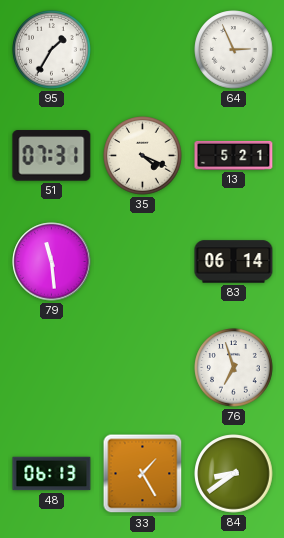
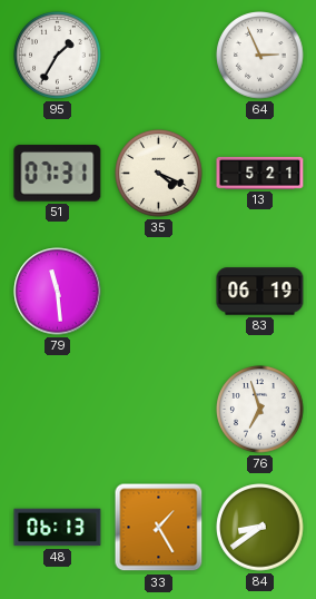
83: 06:14 -> 06:19
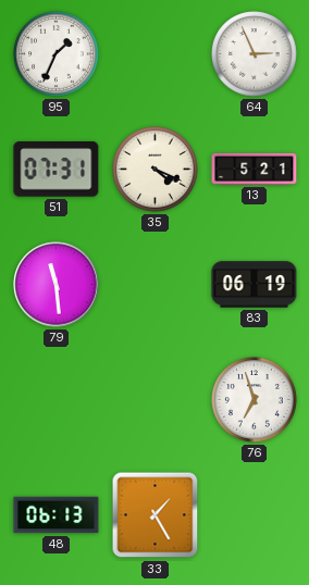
95: 1:35 -> 1:34
84: 8:39 -> none
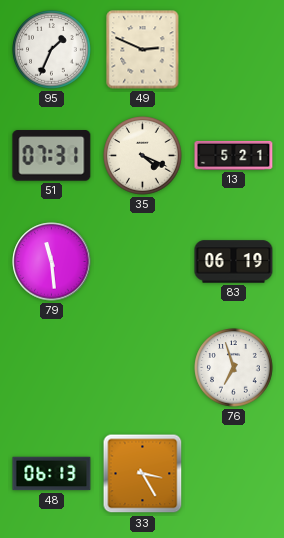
49: none -> 2:49
64: 2:56 -> none
33: 1:25 -> 3:25
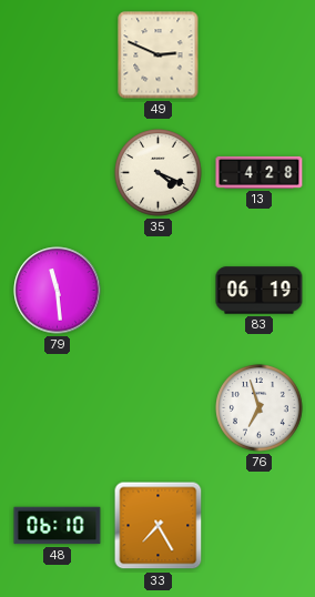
95: 1:34 -> none
51: 07:31 -> none
13: 5:21 -> 4:28
48: 06:13 -> 06:10
33: 3:25 -> 7:25
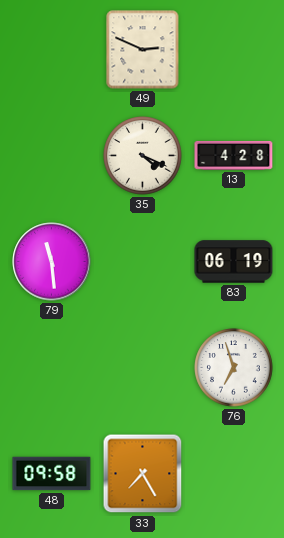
48: 06:10 -> 09:58
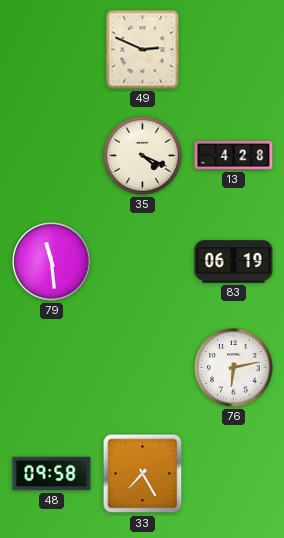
76: 6:57 -> 6:13
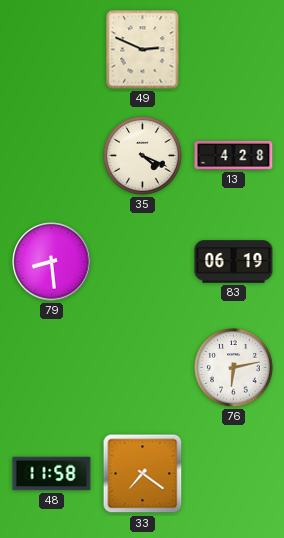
79: 11:29 -> 8:29
48: 09:58 -> 11:58
33: 7:25 -> 7:21
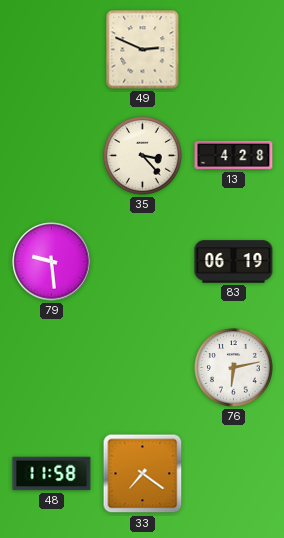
35: 4:19 -> 3:23
79: 8:29 -> 9:29
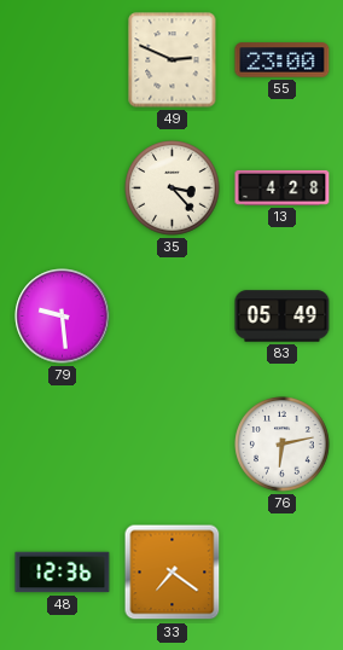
55: none -> 23:00
83: 06:19 -> 05:49
48: 11:58 -> 12:36
